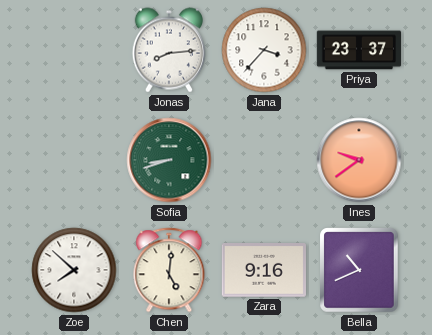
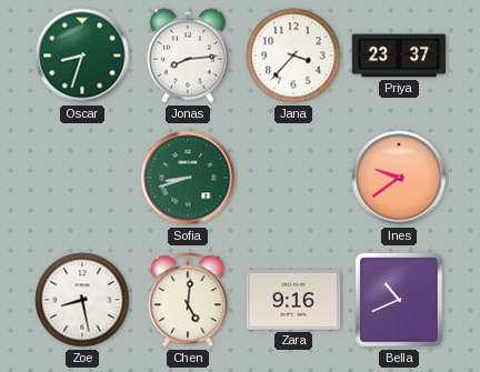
Oscar: none -> 8:33
Zoe: 7:52 -> 8:28
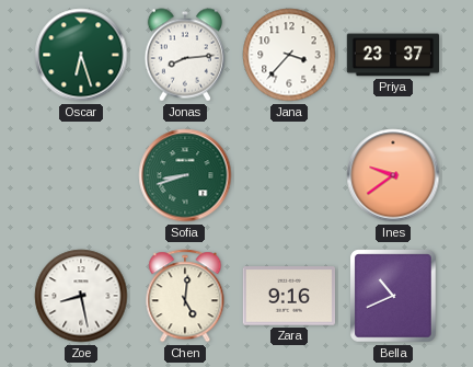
Oscar: 8:33 -> 6:27
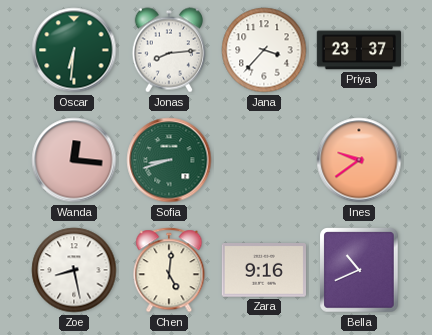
Oscar: 6:27 -> 6:31
Wanda: none -> 12:16
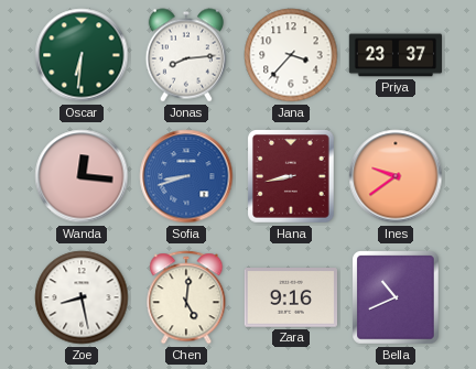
Sofia dial: green -> blue
Hana: none -> 8:43
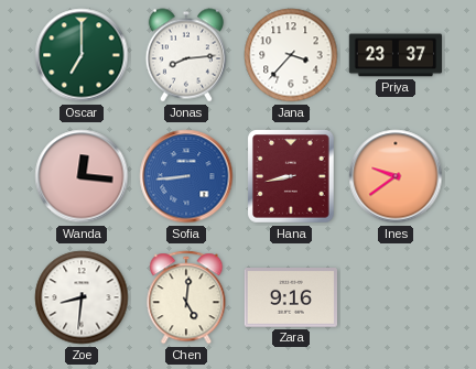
Oscar: 6:31 -> 7:00
Sofia: 8:42 -> 8:44
Zoe: 8:28 -> 8:31
Bella: 10:41 -> none
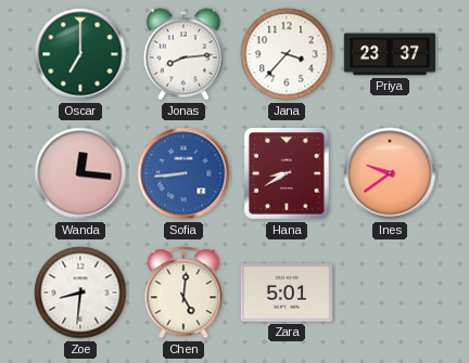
Hana: 8:43 -> 8:40
Zara: 9:16 -> 5:01
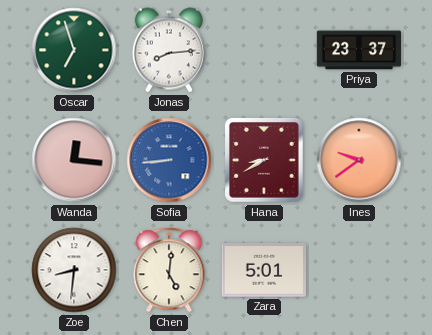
Oscar: 7:00 -> 6:57
Jana: 3:37 -> none
